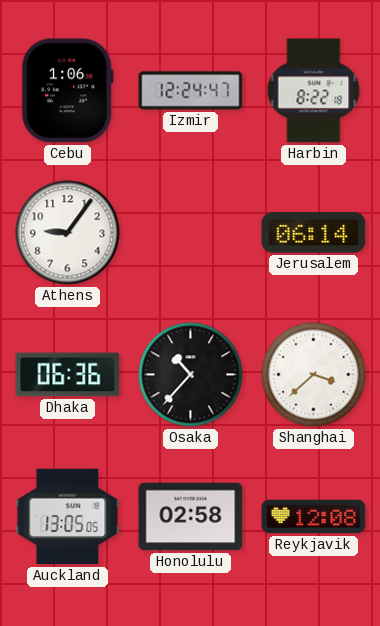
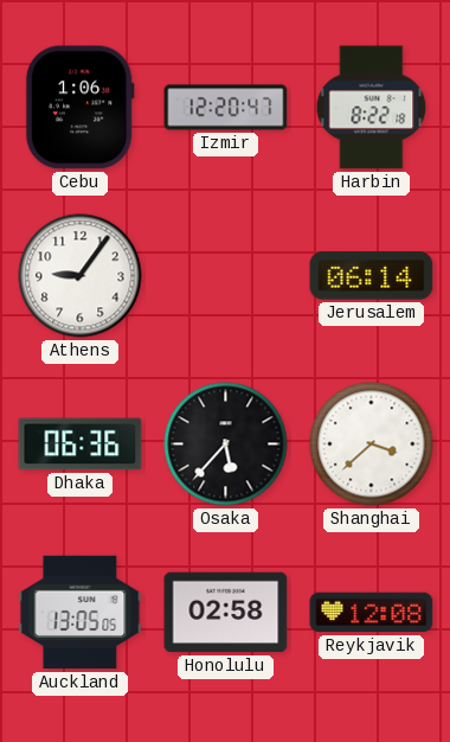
Izmir: 12:24 -> 12:20
Osaka: 10:37 -> 5:37
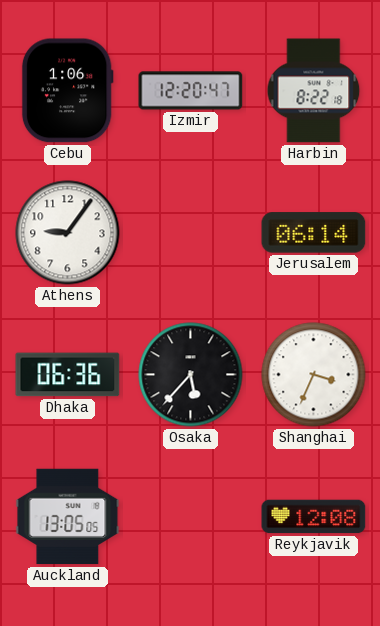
Shanghai: 3:38 -> 3:34
Honolulu: 02:58 -> none
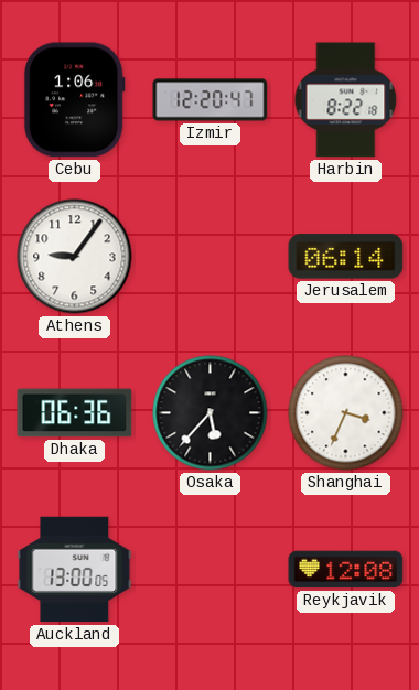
Auckland: 13:05 -> 13:00
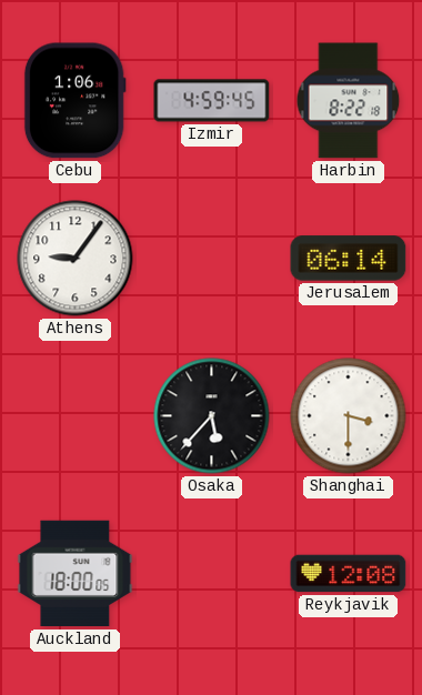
Izmir: 12:20 -> 4:59
Dhaka: 06:36 -> none
Shanghai: 3:34 -> 3:30
Auckland: 13:00 -> 18:00
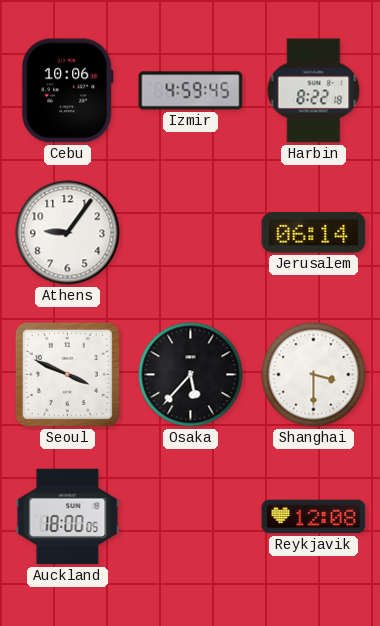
Cebu: 1:06 -> 10:06
Seoul: none -> 3:49
